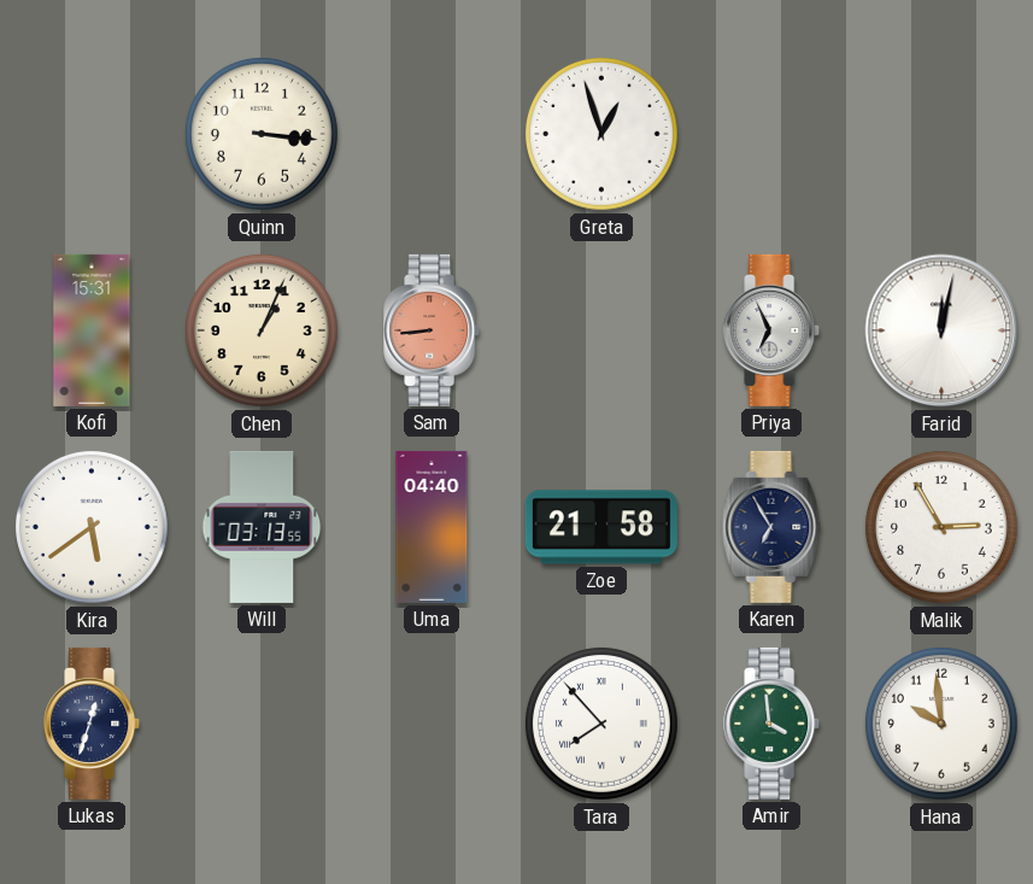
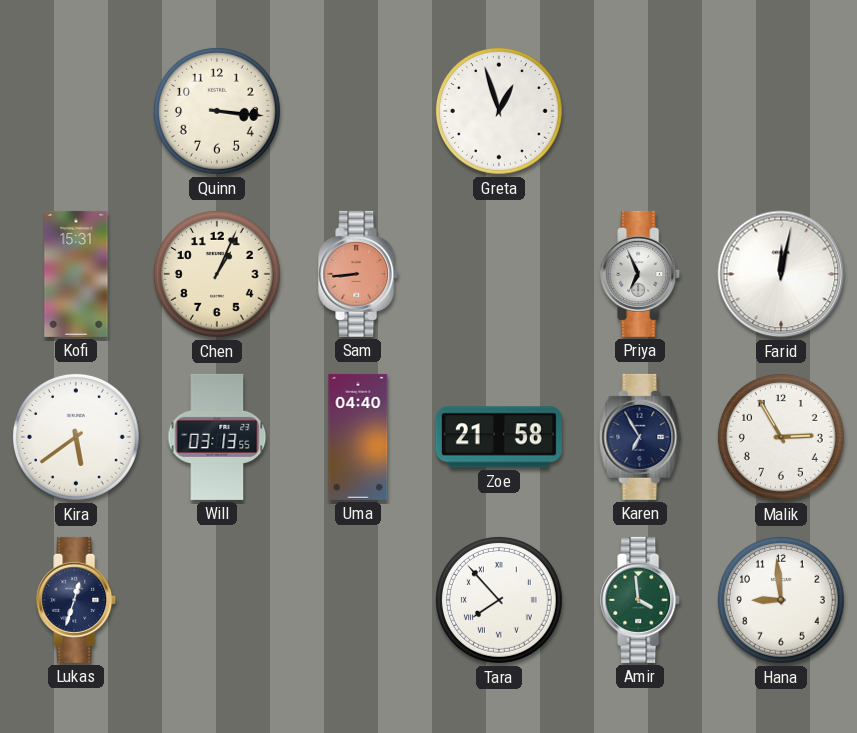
Hana: 9:59 -> 8:59
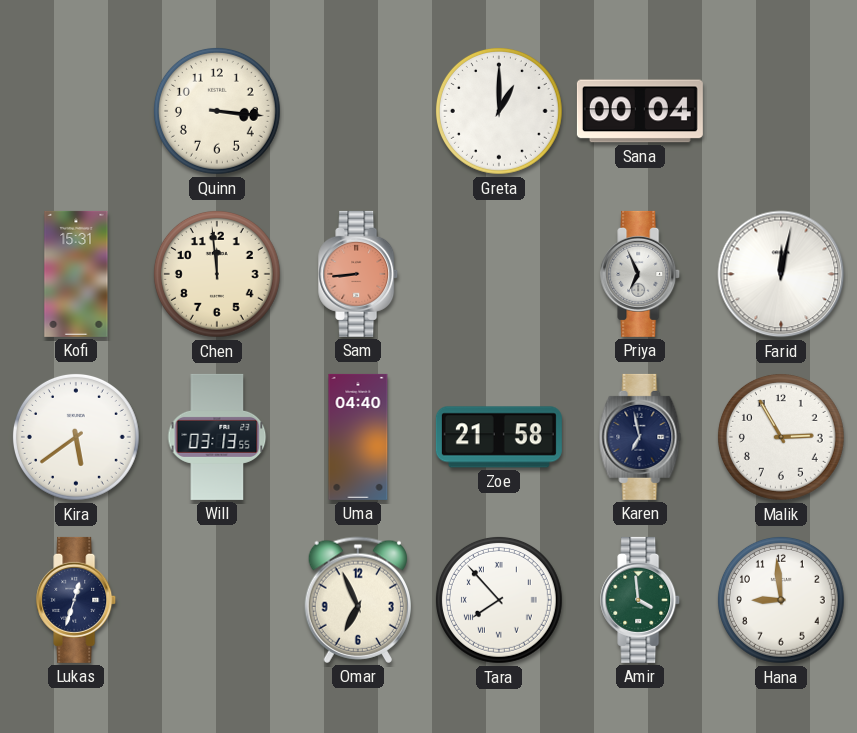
Greta: 12:57 -> 1:00
Sana: none -> 00:04
Chen: 1:04 -> 11:59
Karen: 6:55 -> 6:58
Omar: none -> 6:56
